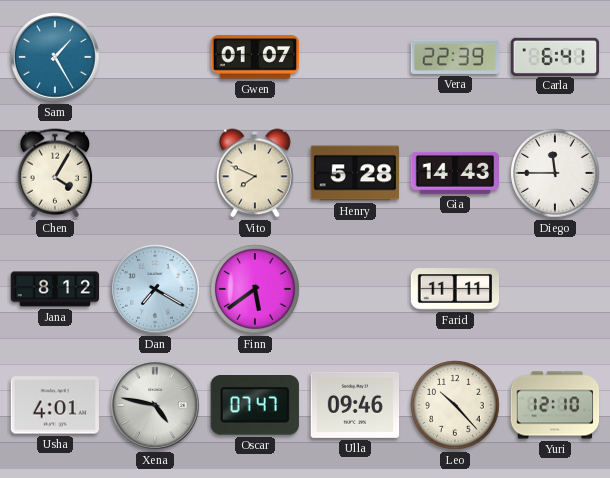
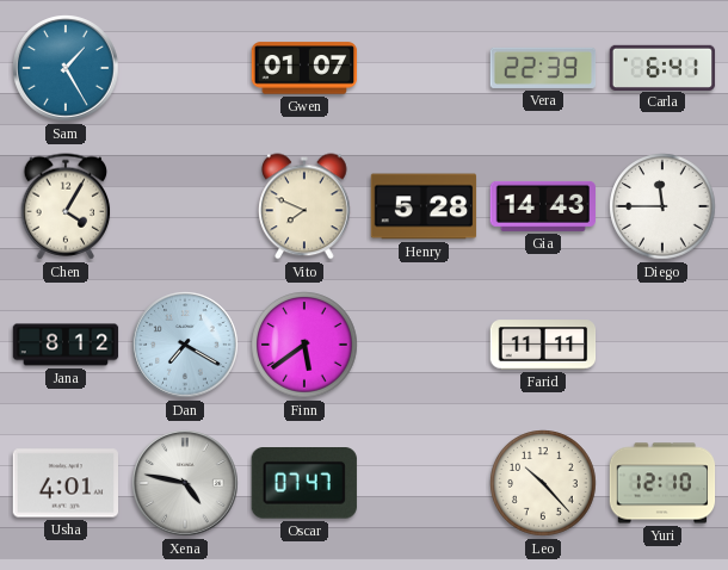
Ulla: 09:46 -> none
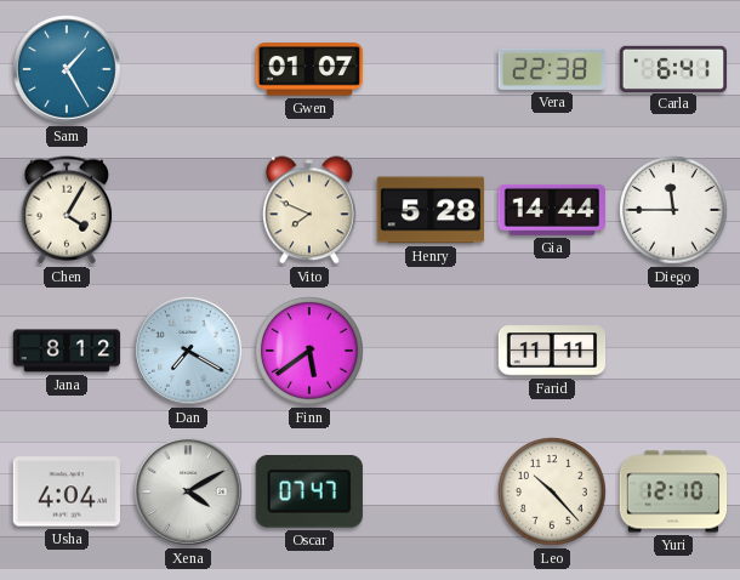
Vera: 22:39 -> 22:38
Gia: 14:43 -> 14:44
Usha: 4:01 -> 4:04
Xena: 4:47 -> 4:10
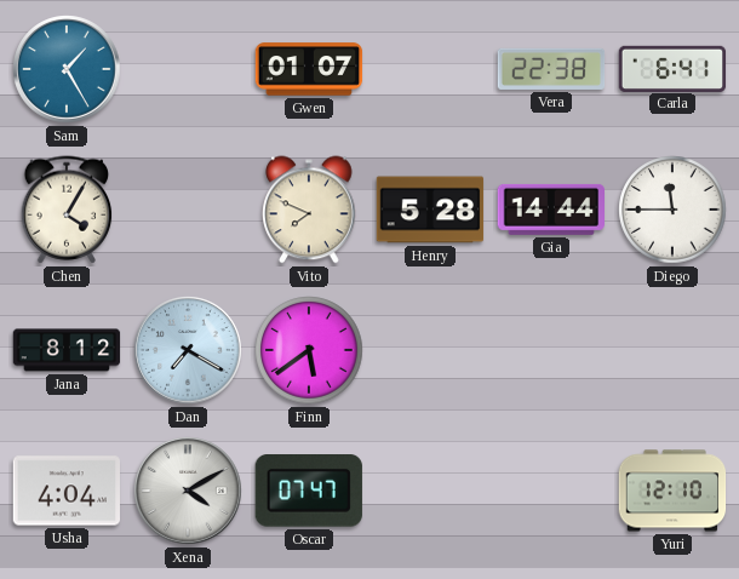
Farid: 11:11 -> none
Leo: 10:23 -> none
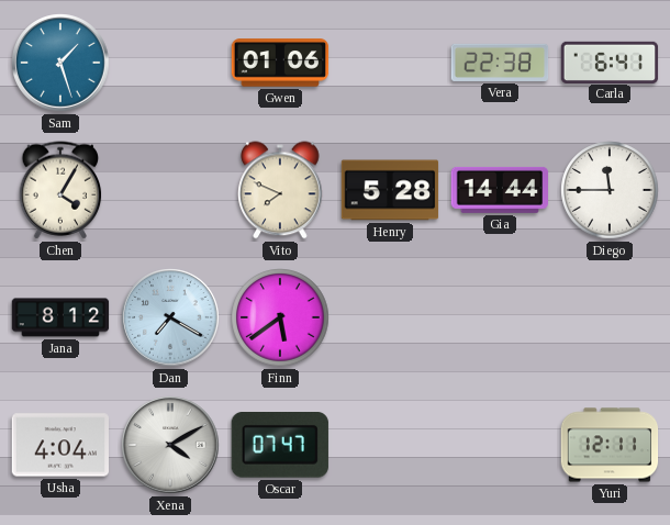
Sam: 1:25 -> 1:27
Gwen: 01:07 -> 01:06
Yuri: 12:10 -> 12:11
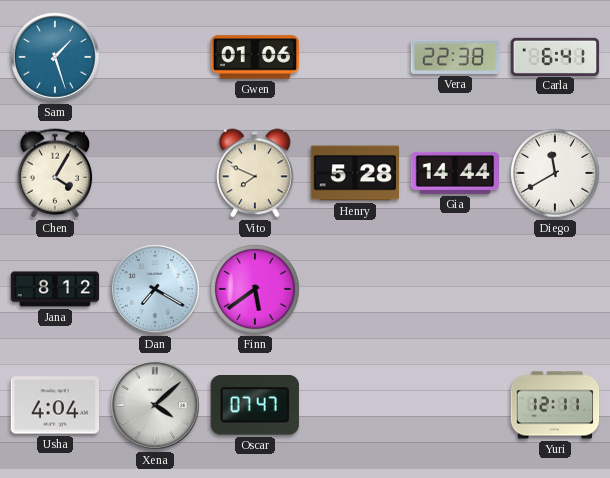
Diego: 11:45 -> 11:40
Xena: 4:10 -> 4:08
